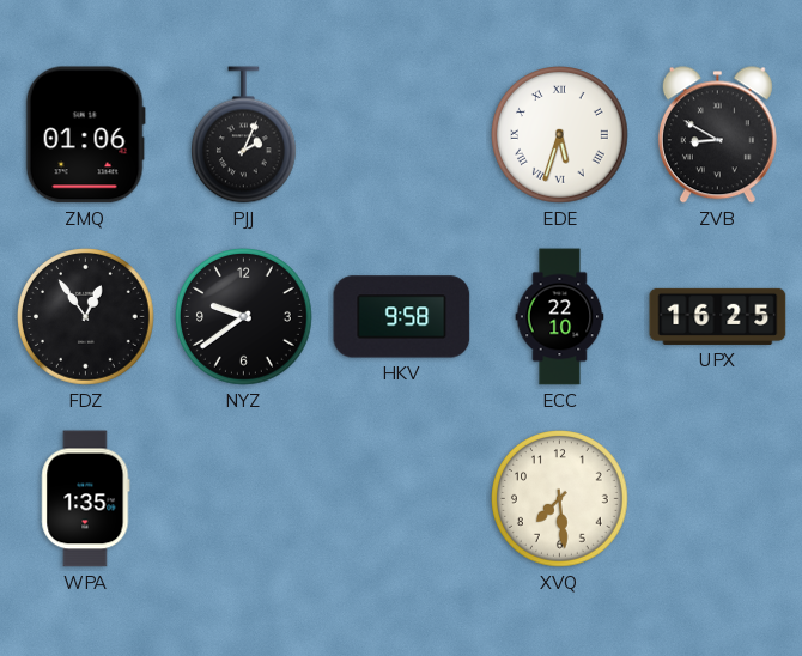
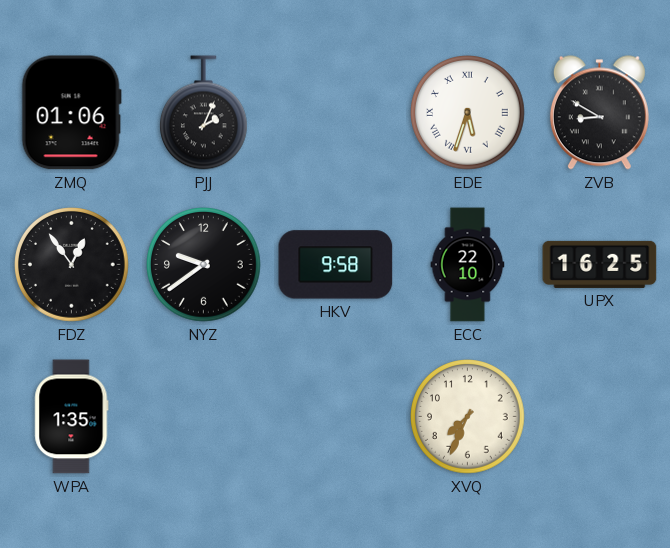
XVQ: 7:29 -> 7:34
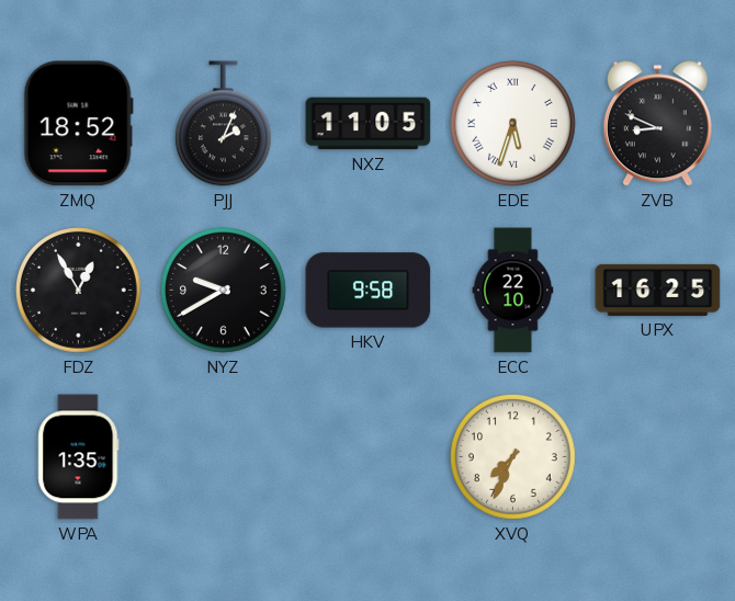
ZMQ: 01:06 -> 18:52
NXZ: none -> 11:05
ZVB: 8:50 -> 8:49
FDZ: 12:54 -> 12:55
NYZ: 9:39 -> 9:40
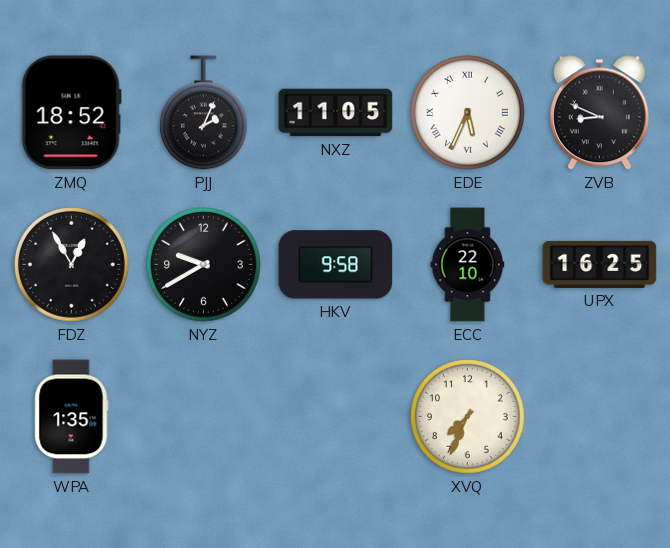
EDE: 5:33 -> 5:34
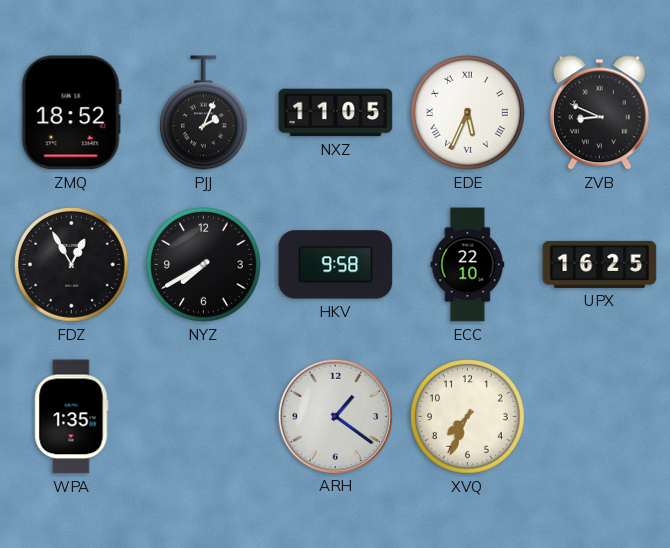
NYZ: 9:40 -> 7:40
ARH: none -> 1:21
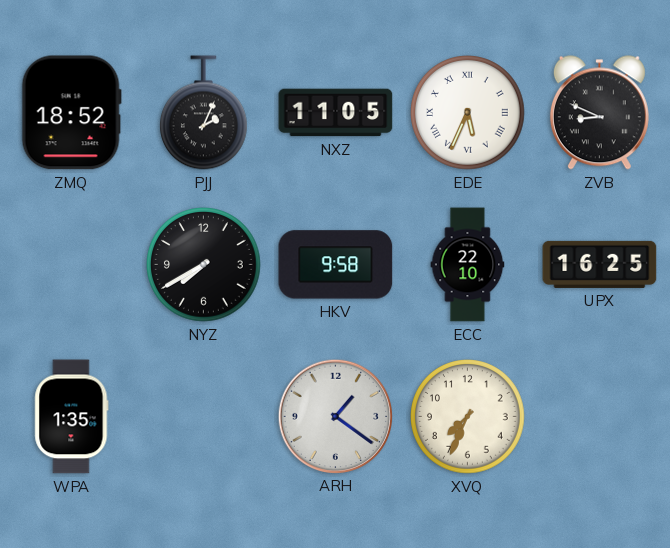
FDZ: 12:55 -> none
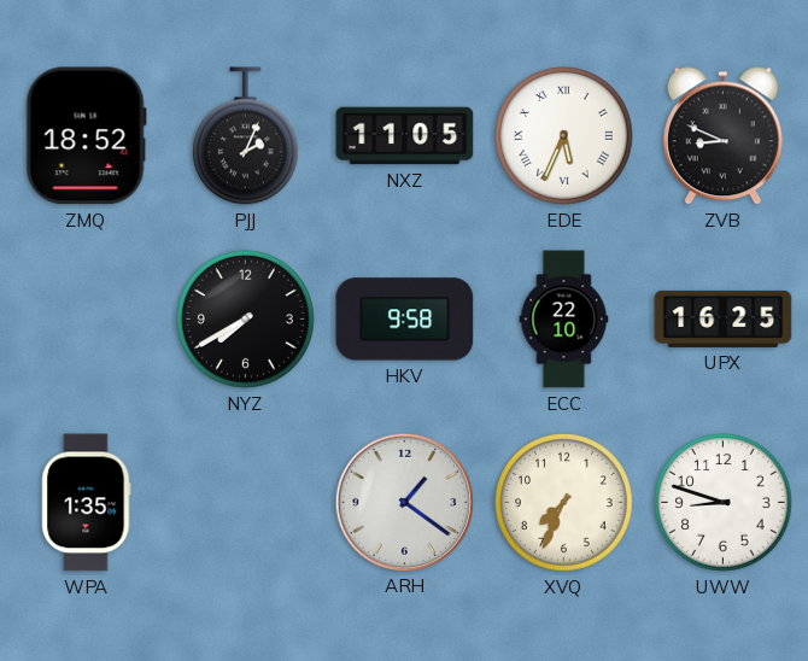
UWW: none -> 8:48
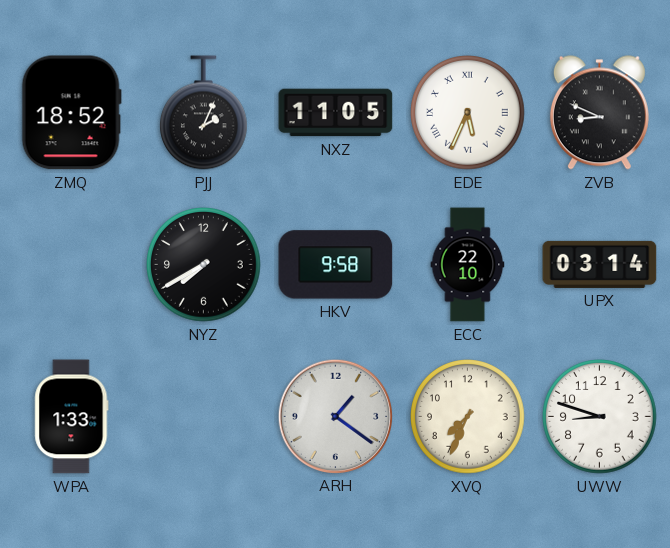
UPX: 16:25 -> 03:14
WPA: 1:35 -> 1:33
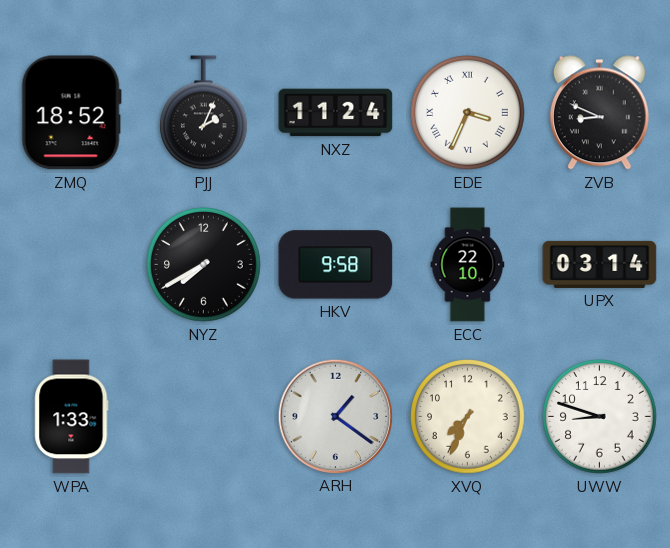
NXZ: 11:05 -> 11:24
EDE: 5:34 -> 3:34
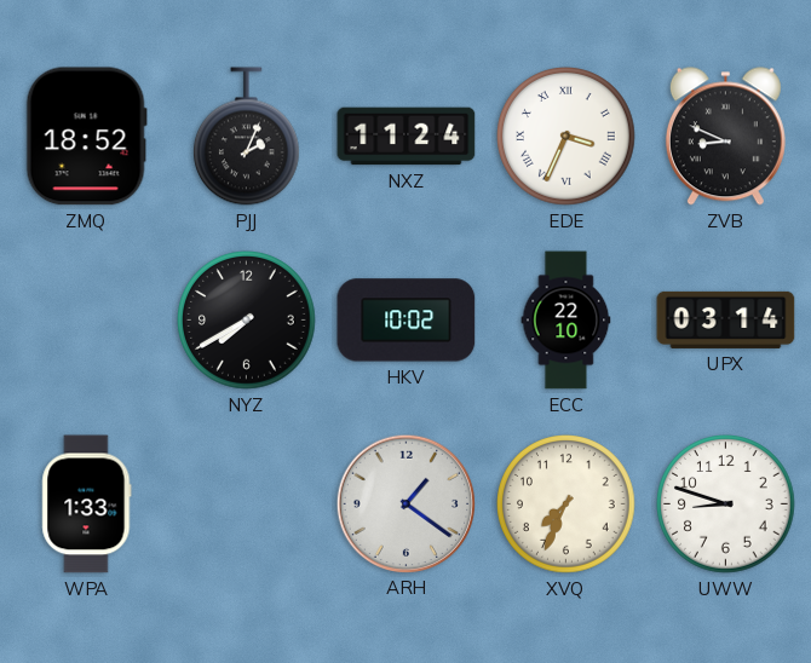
HKV: 9:58 -> 10:02
